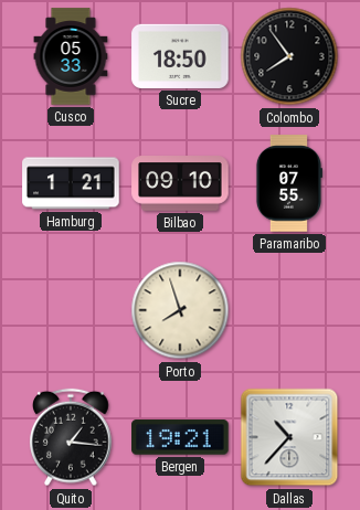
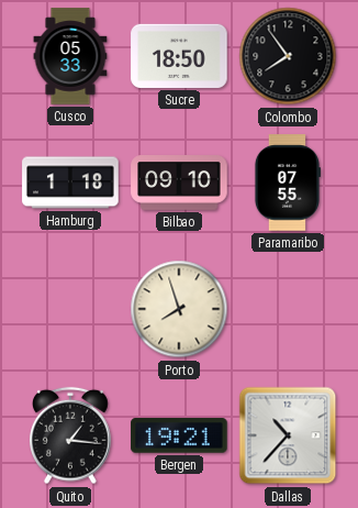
Hamburg: 1:21 -> 1:18
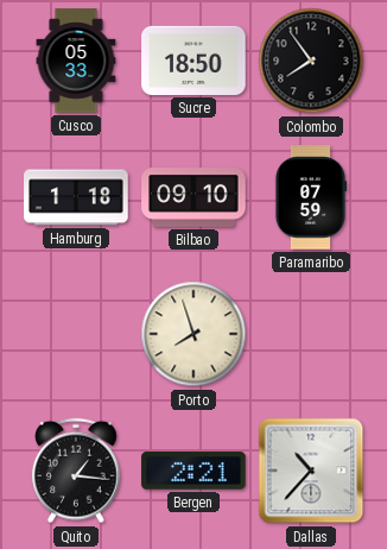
Paramaribo: 07:55 -> 07:59
Bergen: 19:21 -> 2:21
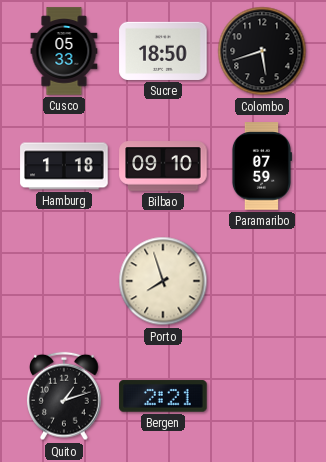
Colombo: 7:54 -> 5:42
Quito: 1:16 -> 1:12
Dallas: 10:37 -> none
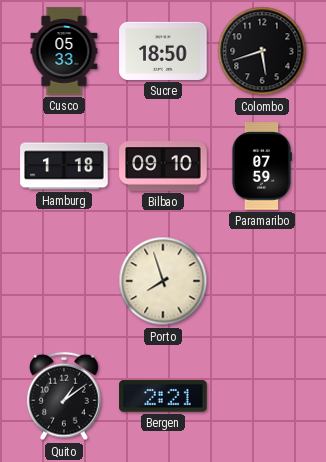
Quito: 1:12 -> 1:09
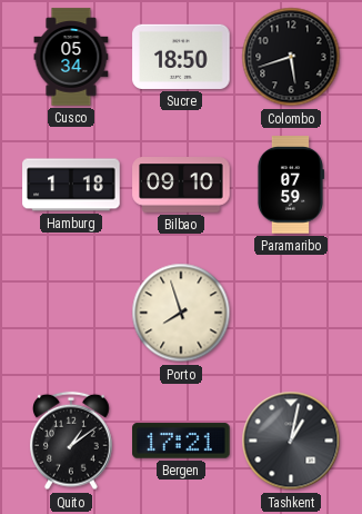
Cusco: 05:33 -> 05:34
Bergen: 2:21 -> 17:21
Tashkent: none -> 1:02
